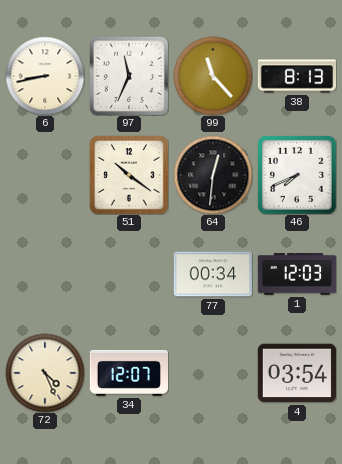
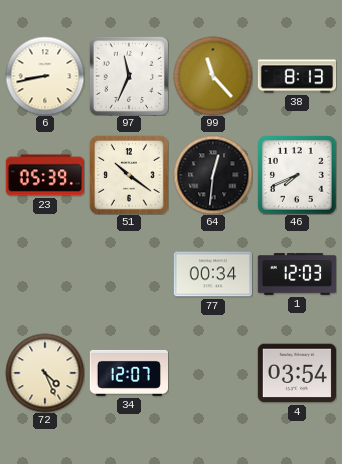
23: none -> 05:39
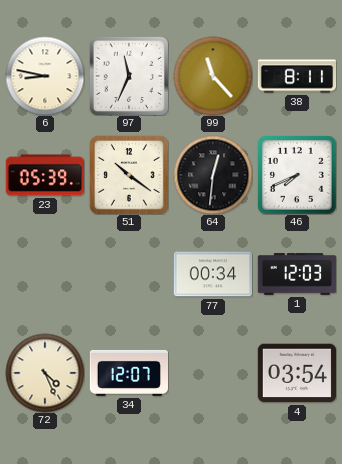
6: 8:43 -> 8:47
38: 8:13 -> 8:11
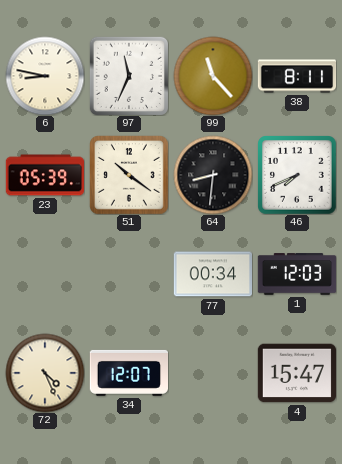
64: 12:31 -> 8:31
4: 03:54 -> 15:47
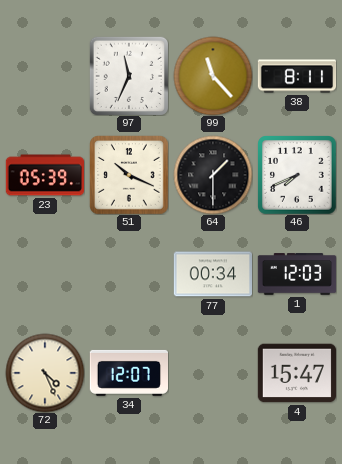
6: 8:47 -> none
51: 10:21 -> 10:19
64: 8:31 -> 1:30
